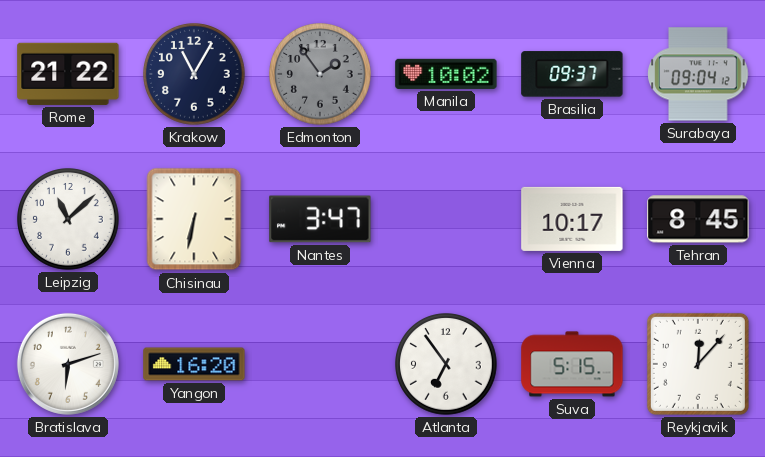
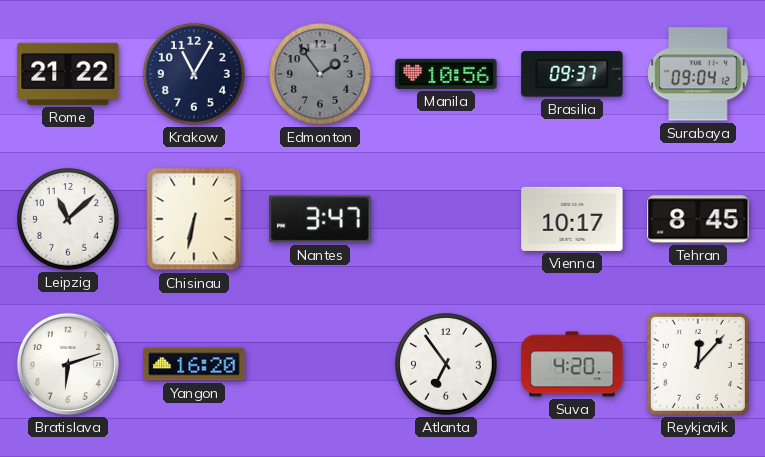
Manila: 10:02 -> 10:56
Suva: 5:15 -> 4:20
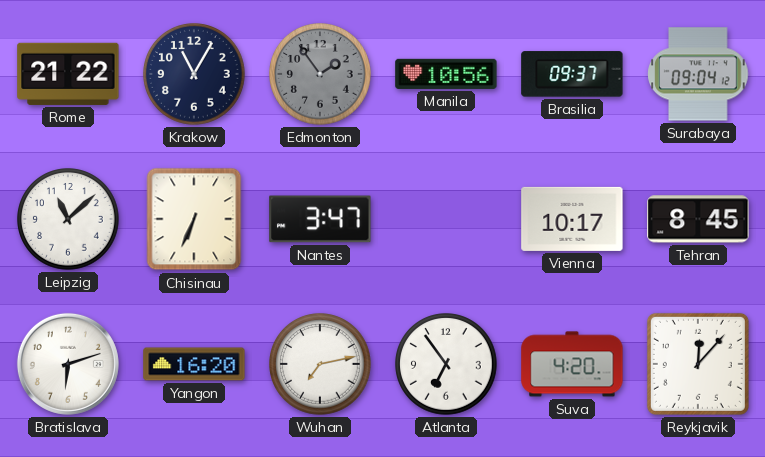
Chisinau: 6:32 -> 6:34
Wuhan: none -> 7:13
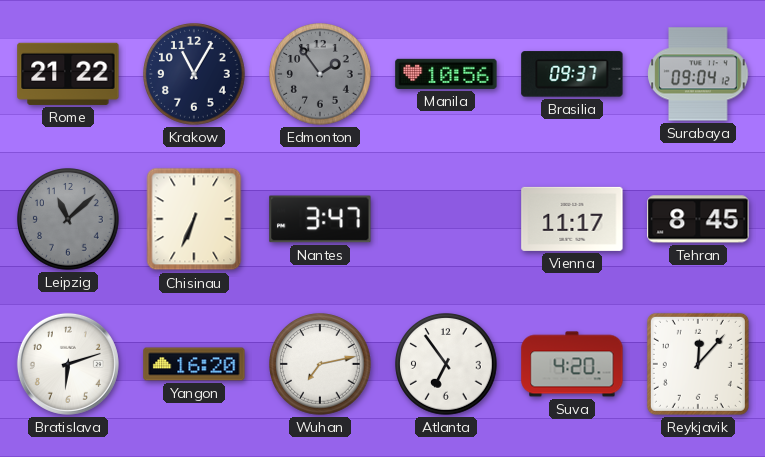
Leipzig dial: white -> grey
Vienna: 10:17 -> 11:17
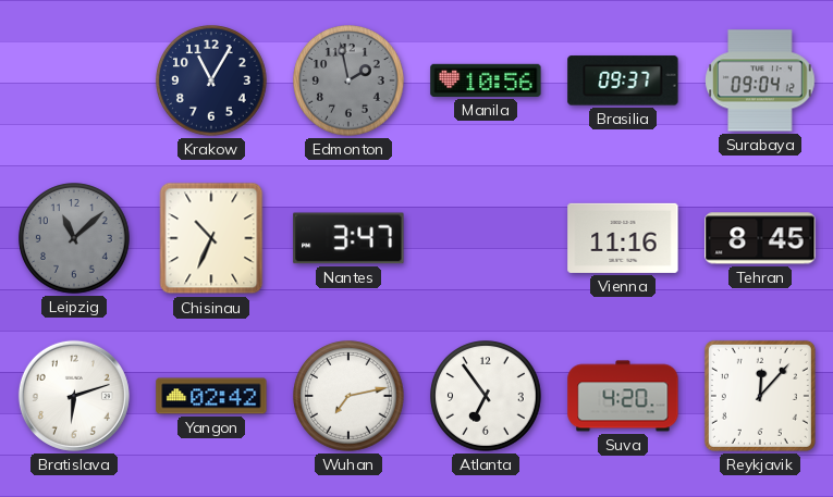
Rome: 21:22 -> none
Edmonton: 1:54 -> 1:58
Chisinau: 6:34 -> 10:34
Vienna: 11:17 -> 11:16
Yangon: 16:20 -> 02:42
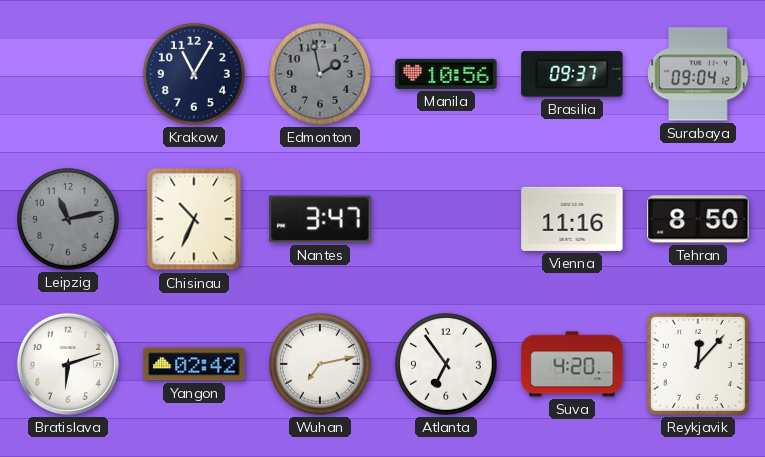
Leipzig: 11:08 -> 11:13
Tehran: 8:45 -> 8:50
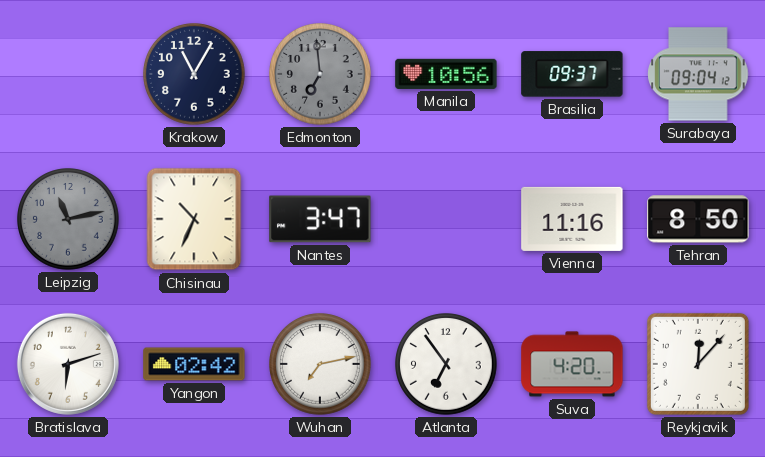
Edmonton: 1:58 -> 6:59
